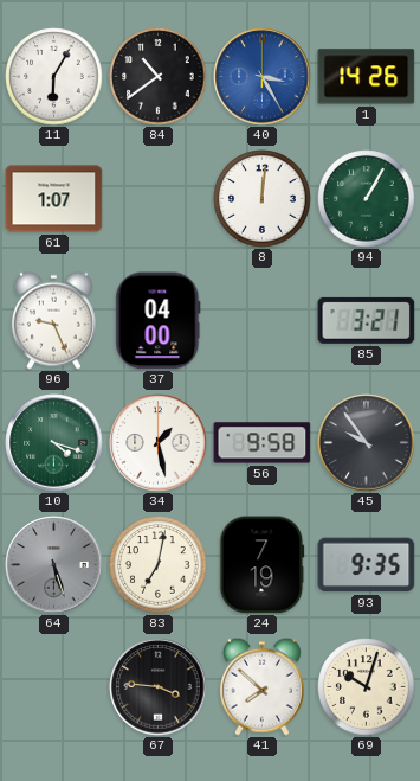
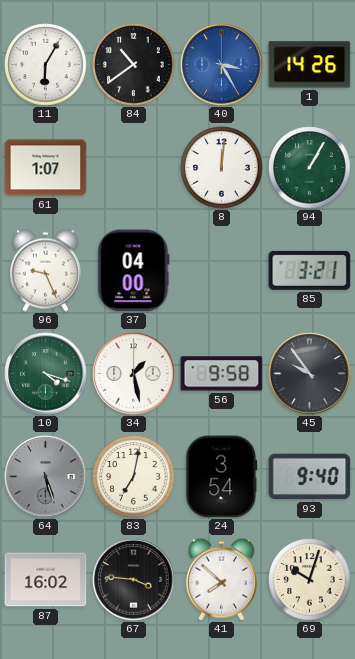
24: 7:19 -> 3:54
93: 9:35 -> 9:40
87: none -> 16:02
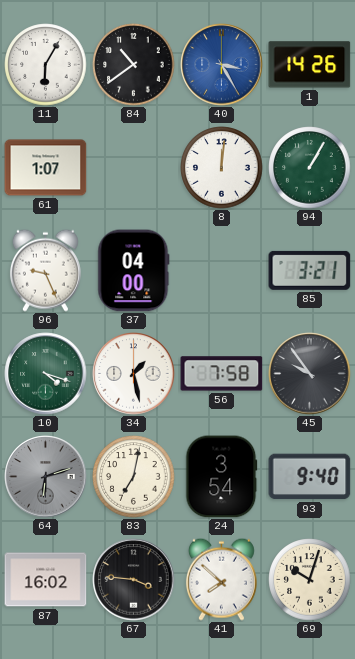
56: 9:58 -> 7:58
64: 5:27 -> 6:12
